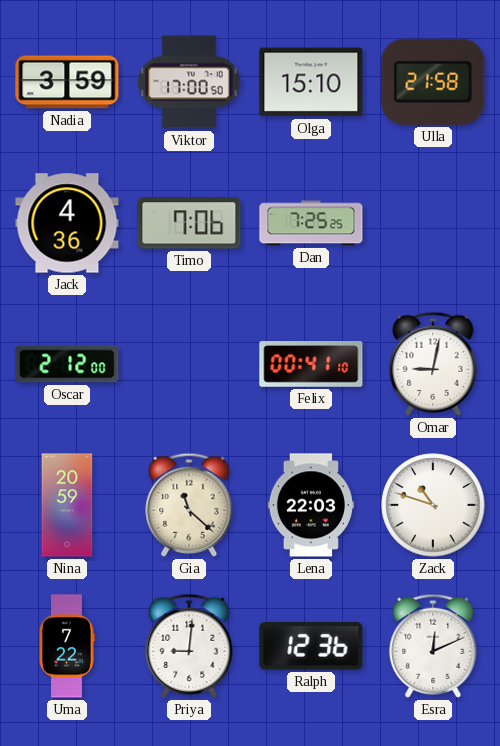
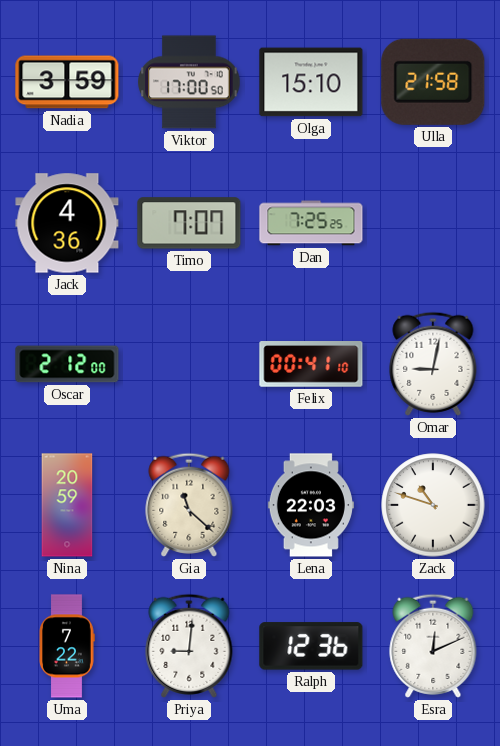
Timo: 7:06 -> 7:07
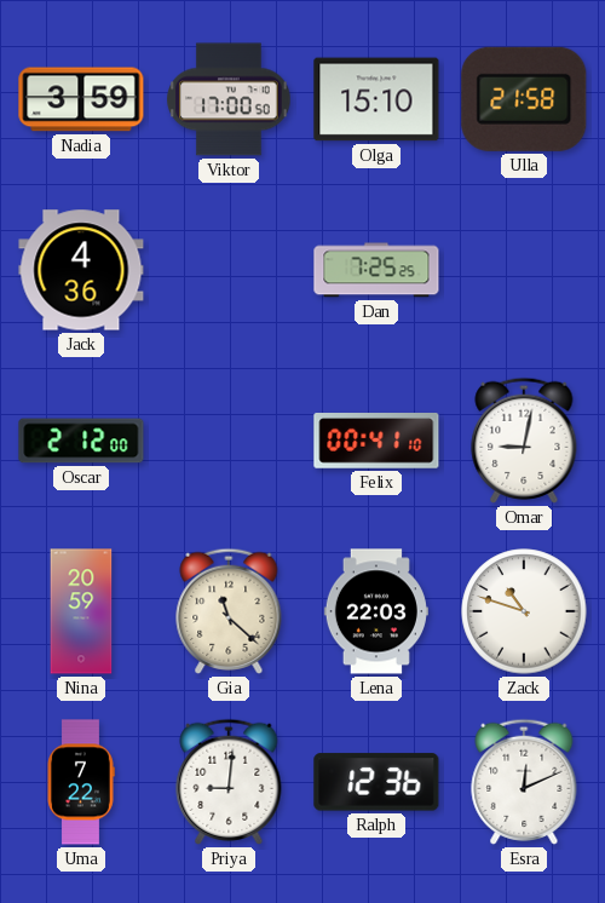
Timo: 7:07 -> none
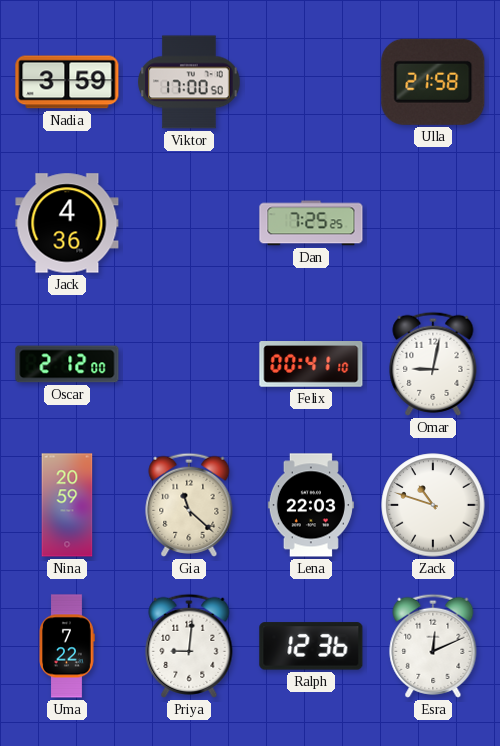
Olga: 15:10 -> none
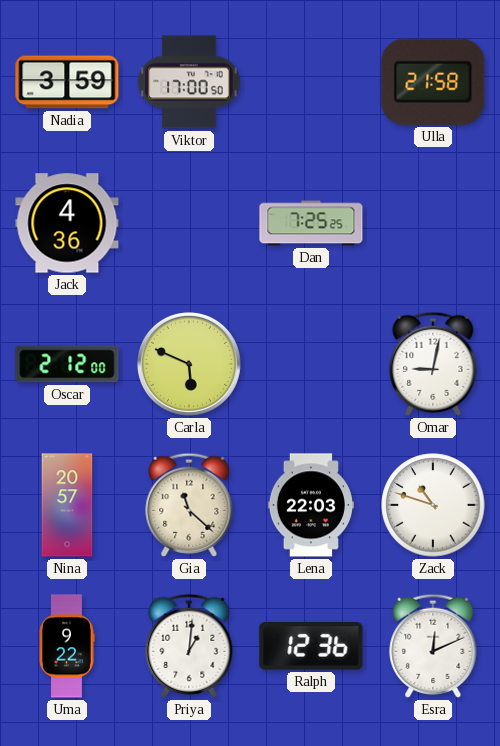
Carla: none -> 5:49
Felix: 00:41 -> none
Nina: 20:59 -> 20:57
Uma: 7:22 -> 9:22
Priya: 9:01 -> 1:01
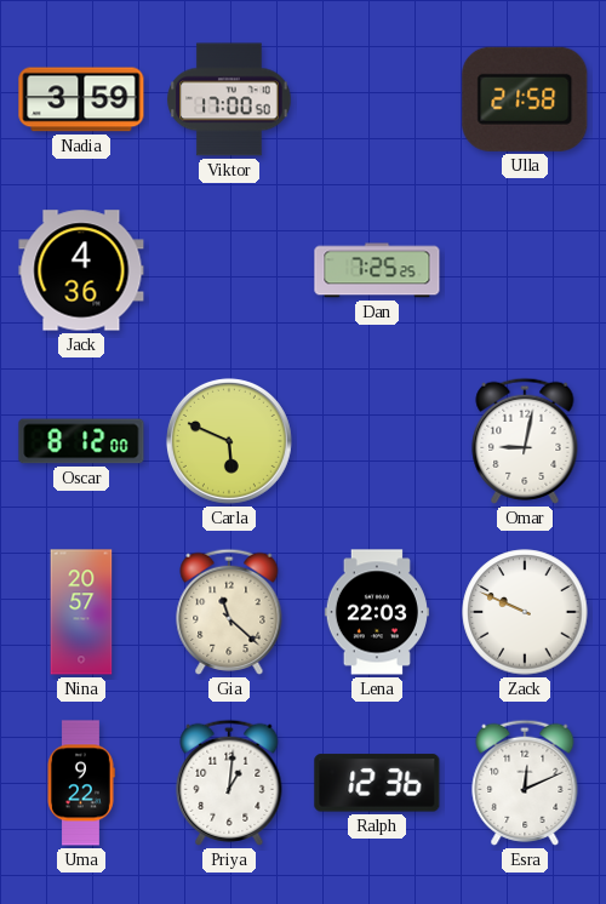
Oscar: 2:12 -> 8:12
Zack: 10:48 -> 9:49
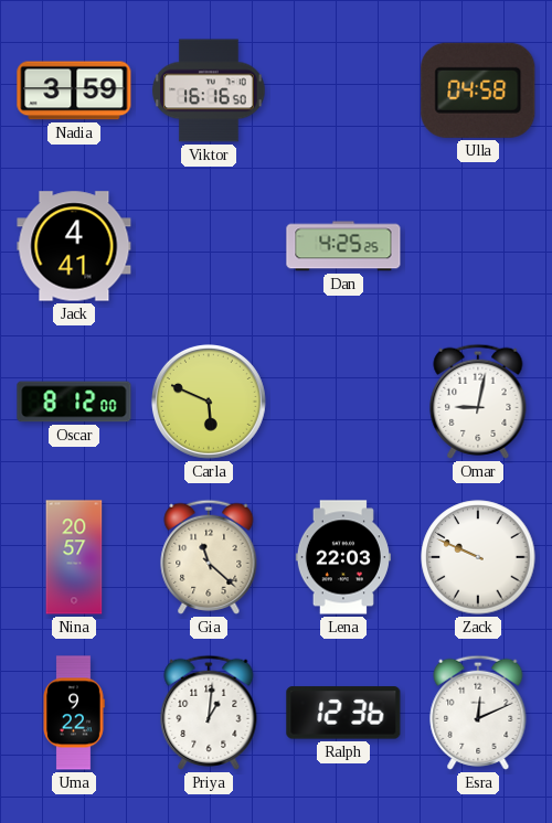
Viktor: 17:00 -> 16:16
Ulla: 21:58 -> 04:58
Jack: 4:36 -> 4:41
Dan: 7:25 -> 4:25
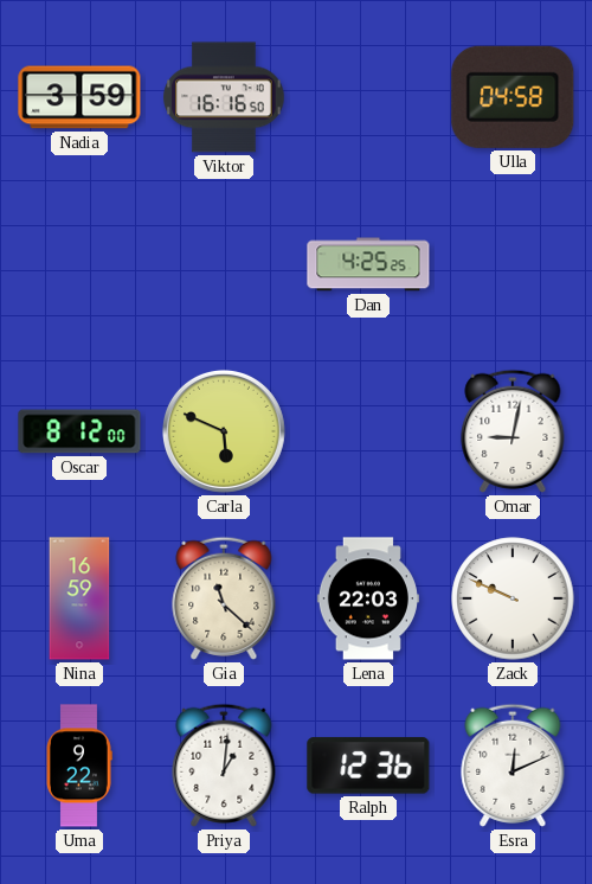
Jack: 4:41 -> none
Nina: 20:57 -> 16:59
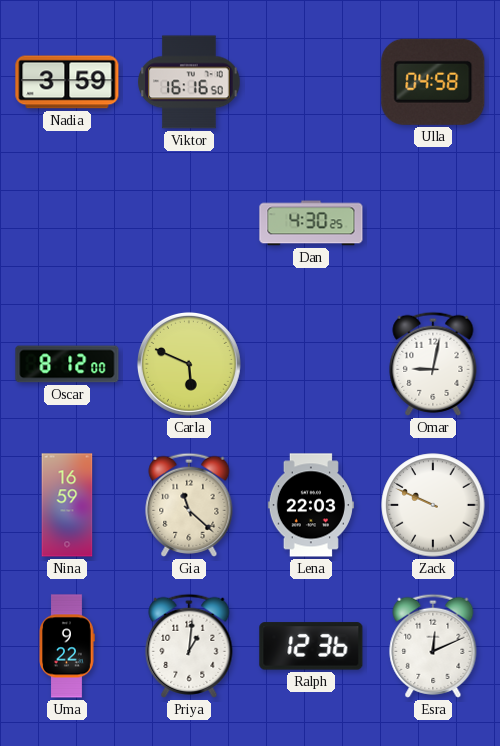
Dan: 4:25 -> 4:30
